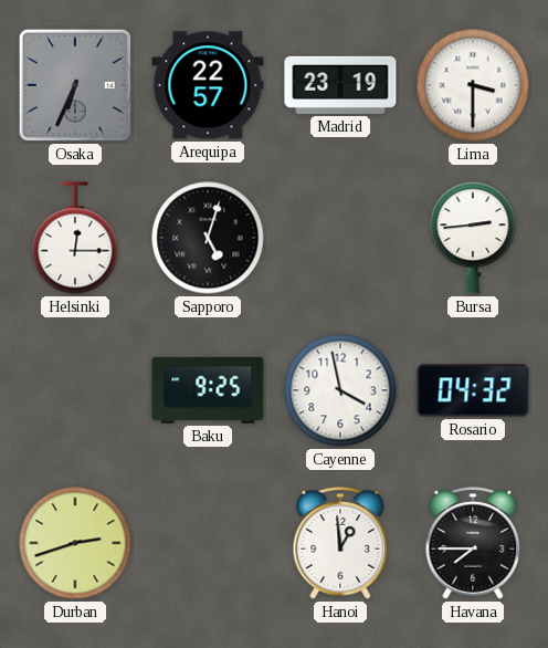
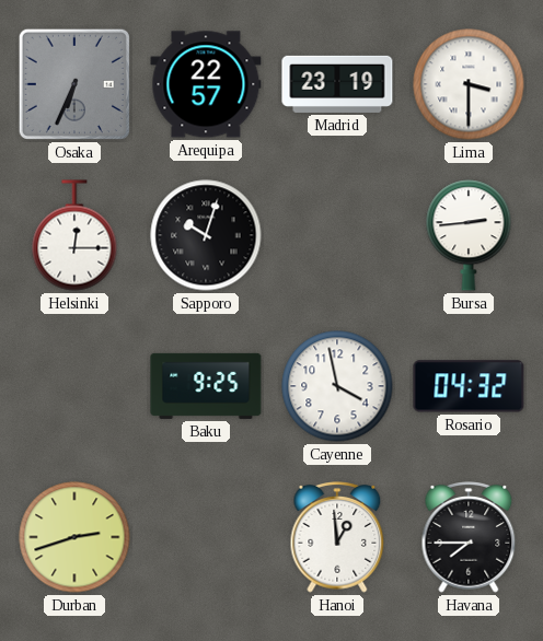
Sapporo: 5:03 -> 10:03
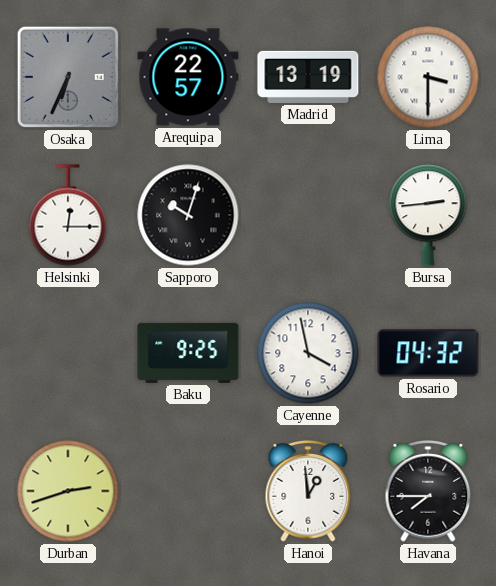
Madrid: 23:19 -> 13:19
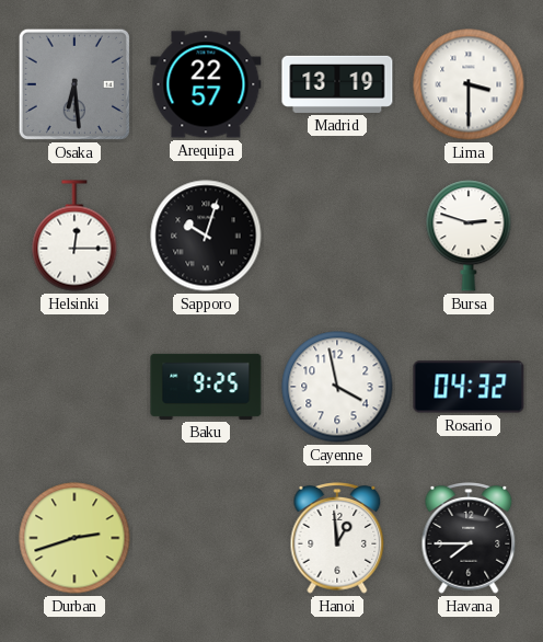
Osaka: 6:34 -> 6:29
Bursa: 2:44 -> 2:48
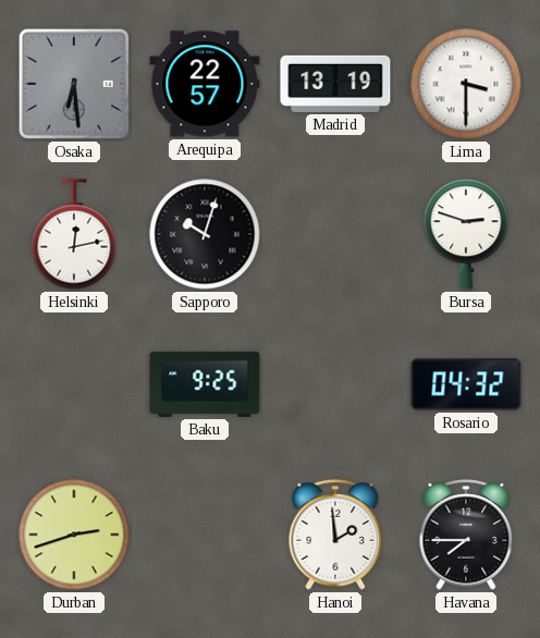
Helsinki: 12:15 -> 12:13
Cayenne: 3:58 -> none
Hanoi: 12:59 -> 1:59
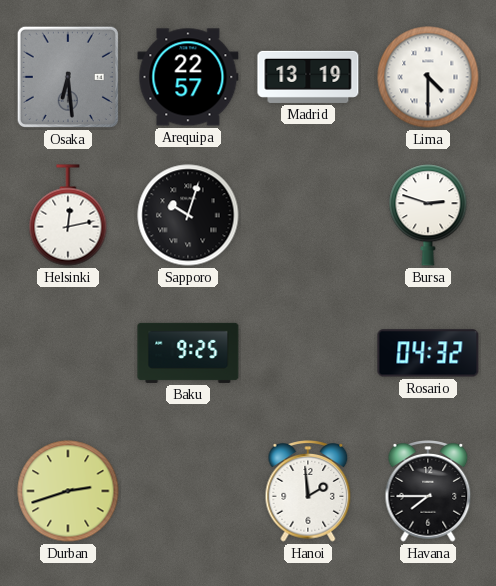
Lima: 3:30 -> 4:30
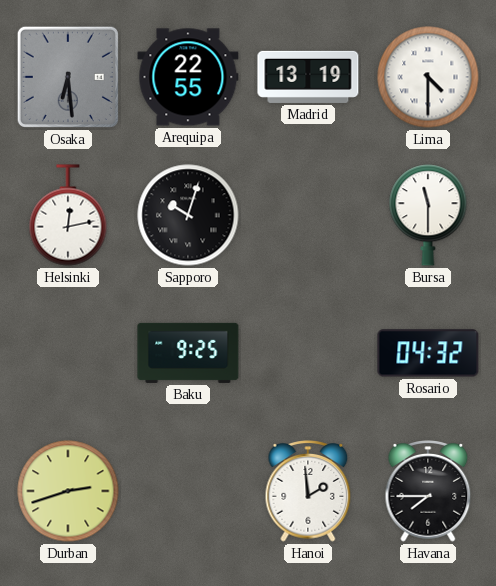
Arequipa: 22:57 -> 22:55
Bursa: 2:48 -> 11:30
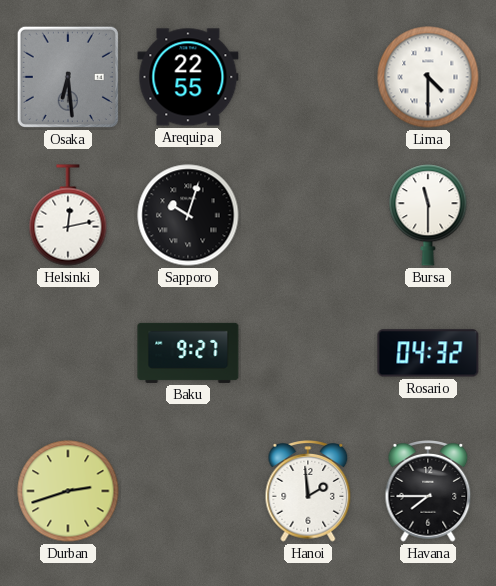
Madrid: 13:19 -> none
Baku: 9:25 -> 9:27
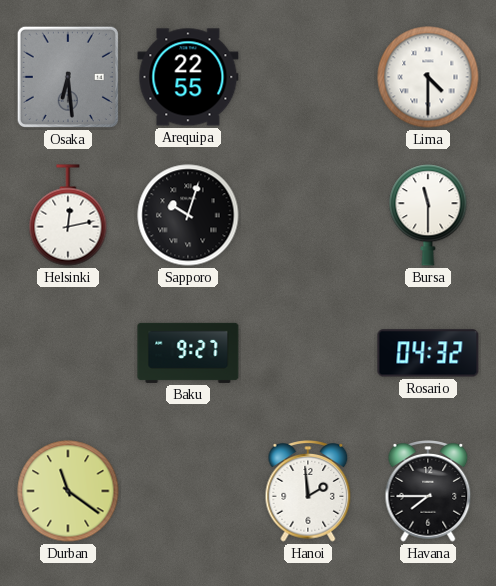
Durban: 2:42 -> 11:21
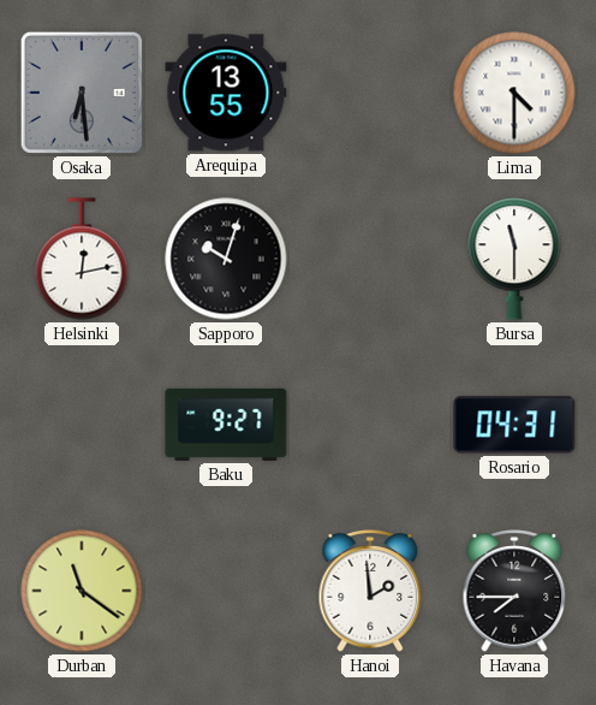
Arequipa: 22:55 -> 13:55
Rosario: 04:32 -> 04:31
